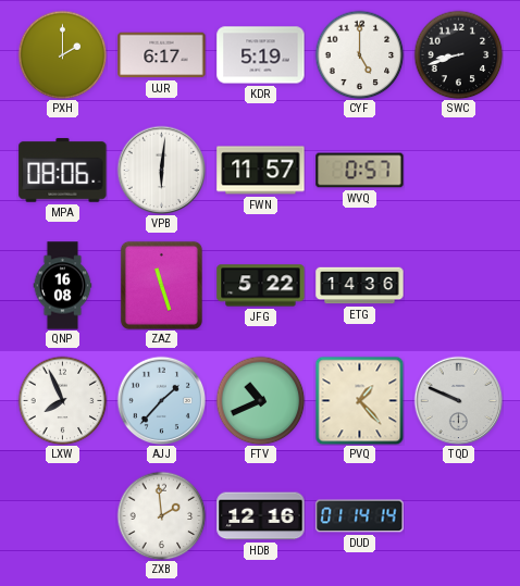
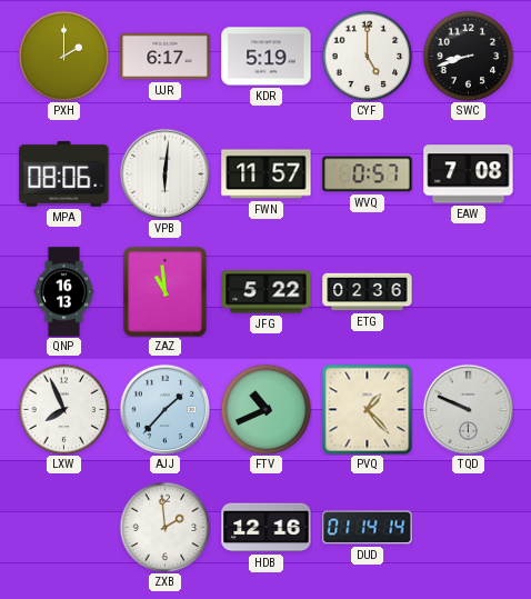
EAW: none -> 7:08
QNP: 16:08 -> 16:13
ZAZ: 11:27 -> 10:59
ETG: 14:36 -> 02:36
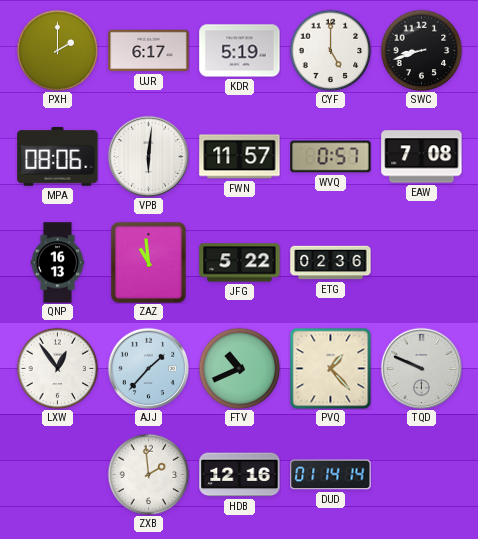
LXW: 7:56 -> 12:54
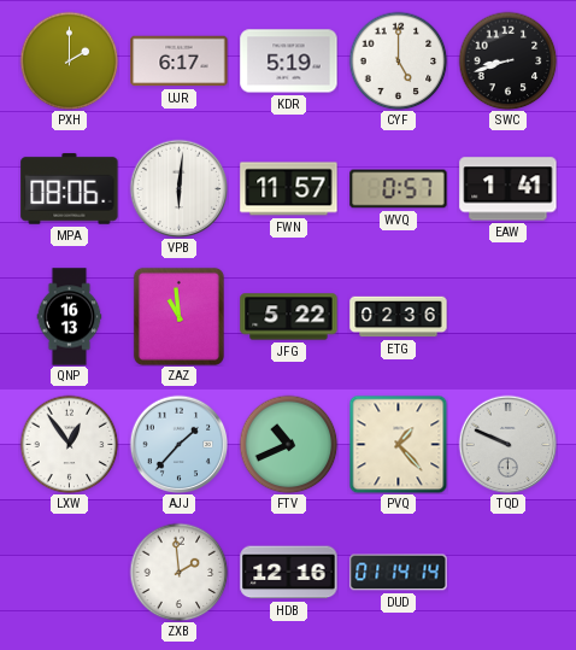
EAW: 7:08 -> 1:41
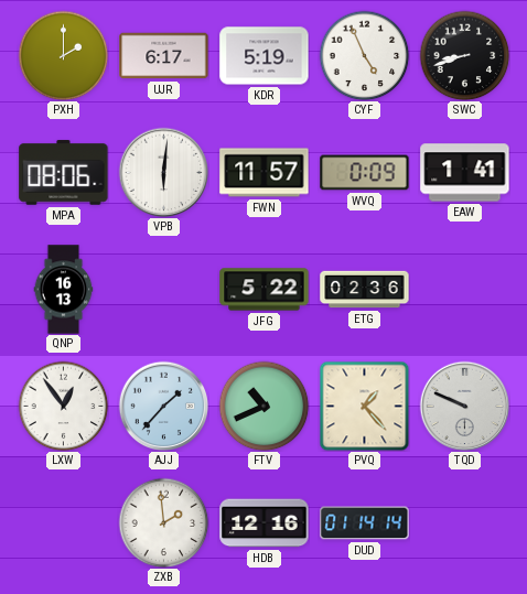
CYF: 5:00 -> 4:56
WVQ: 0:57 -> 0:09
ZAZ: 10:59 -> none
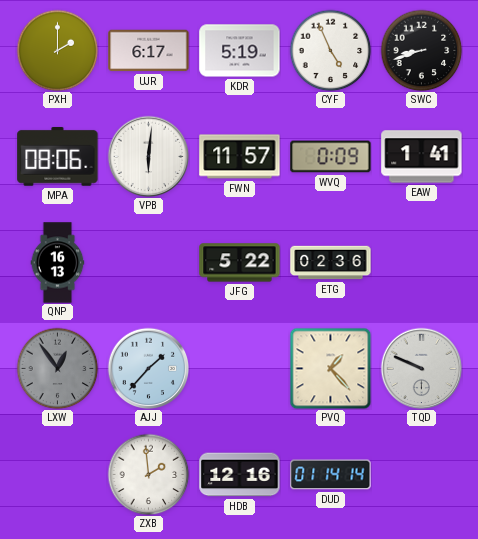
LXW dial: white -> grey
FTV: 10:41 -> none
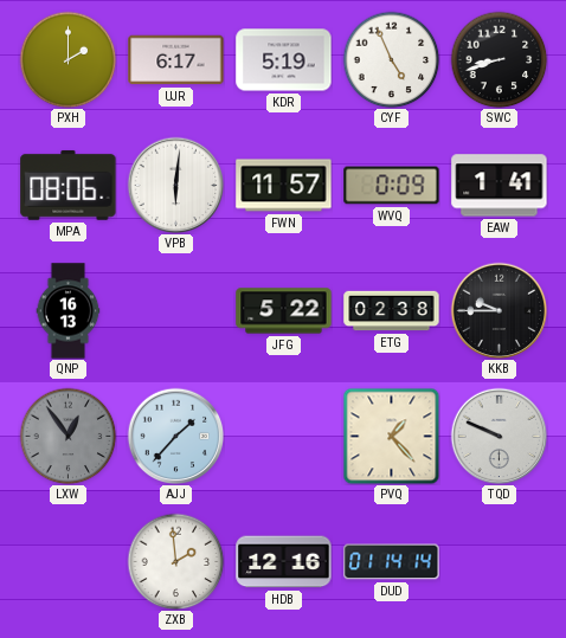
ETG: 02:36 -> 02:38
KKB: none -> 9:45
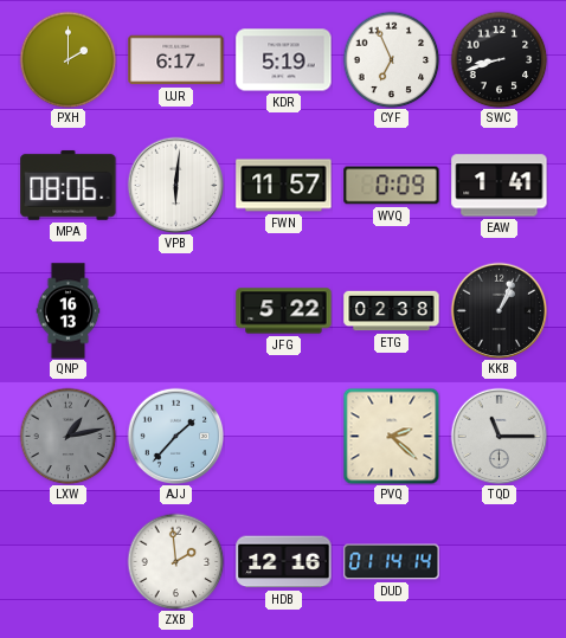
CYF: 4:56 -> 6:56
KKB: 9:45 -> 1:04
LXW: 12:54 -> 1:13
PVQ: 1:23 -> 2:22
TQD: 9:49 -> 11:15
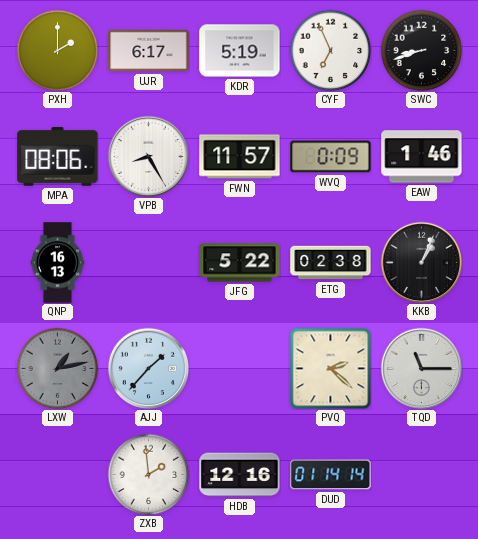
VPB: 6:01 -> 8:25
EAW: 1:41 -> 1:46
